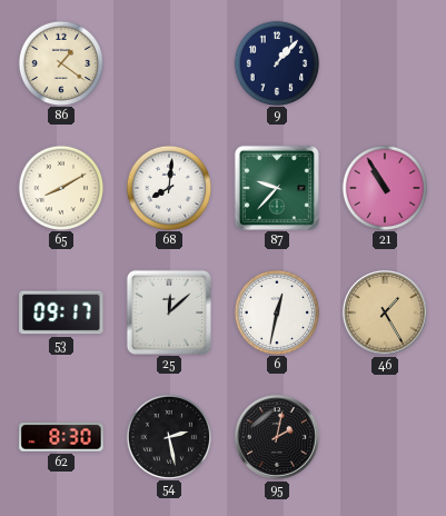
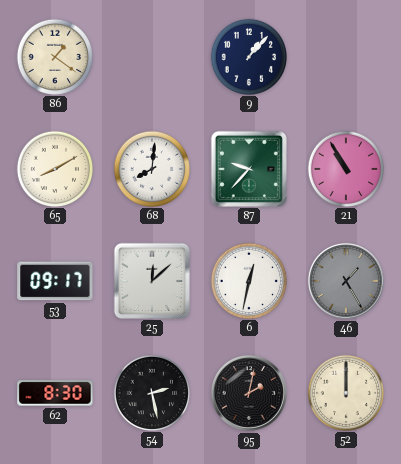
46 dial: champagne -> grey
52: none -> 12:00
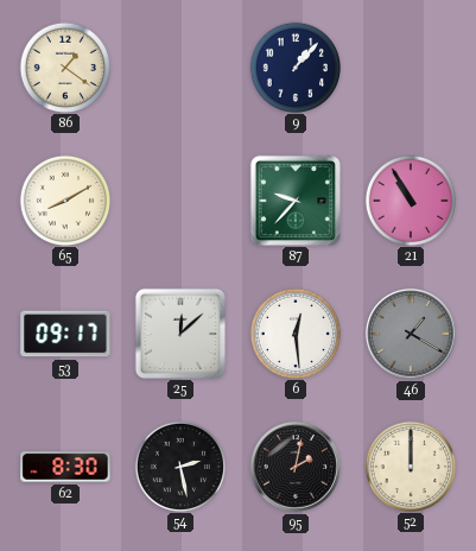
68: 8:01 -> none
6: 12:32 -> 12:29
46: 1:25 -> 1:20
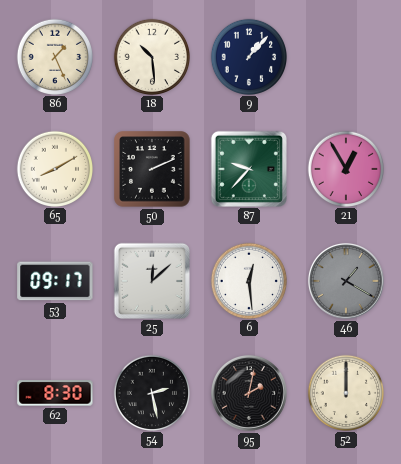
86: 1:21 -> 1:26
18: none -> 10:29
50: none -> 2:11
21: 10:55 -> 12:55
